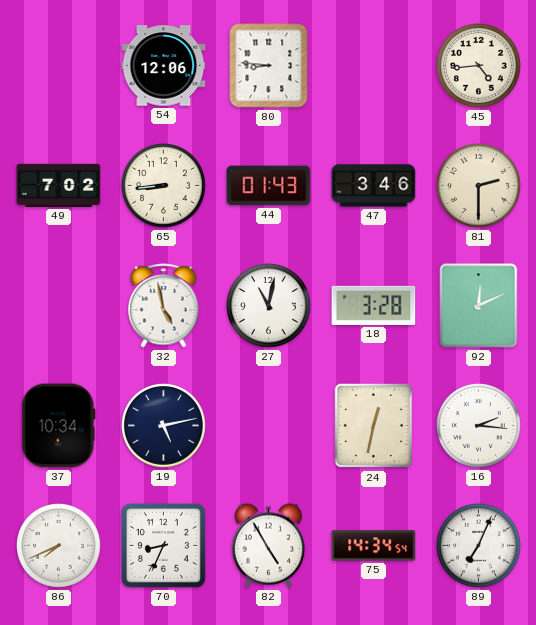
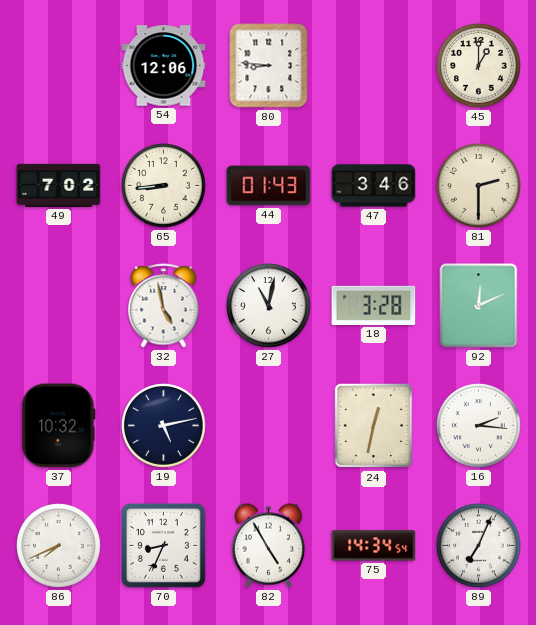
45: 4:44 -> 1:00
37: 10:34 -> 10:32
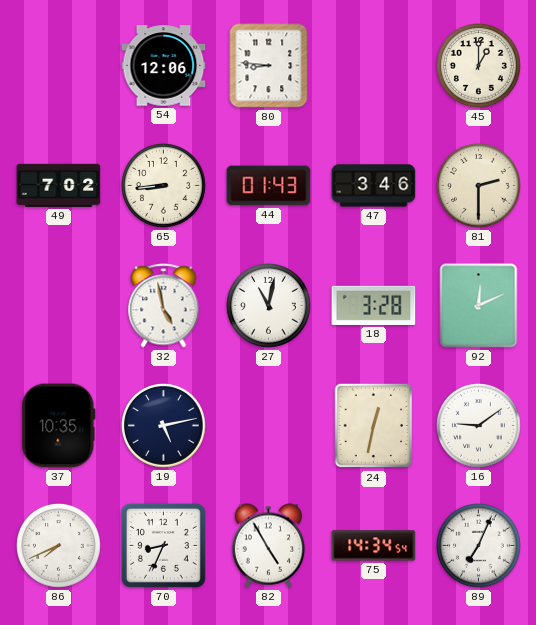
37: 10:32 -> 10:35
16: 2:16 -> 9:09
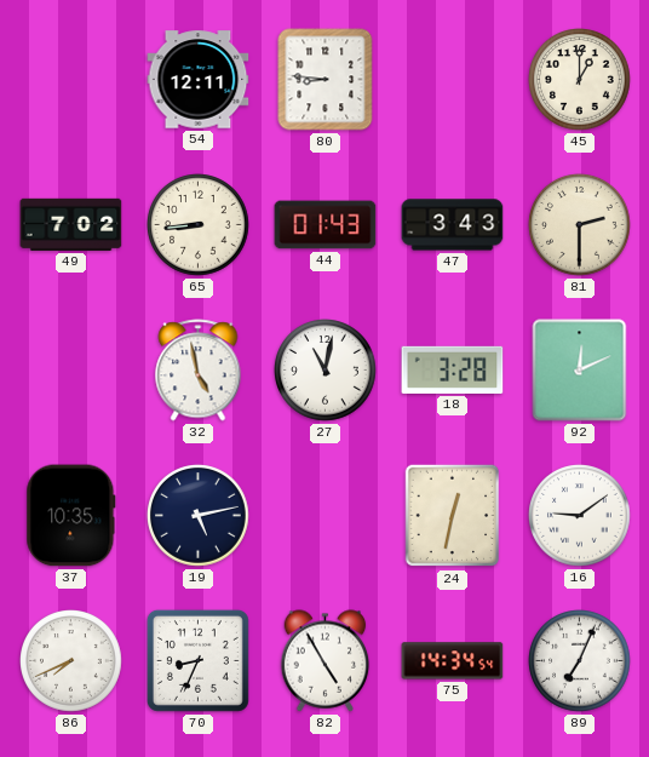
54: 12:06 -> 12:11
47: 3:46 -> 3:43
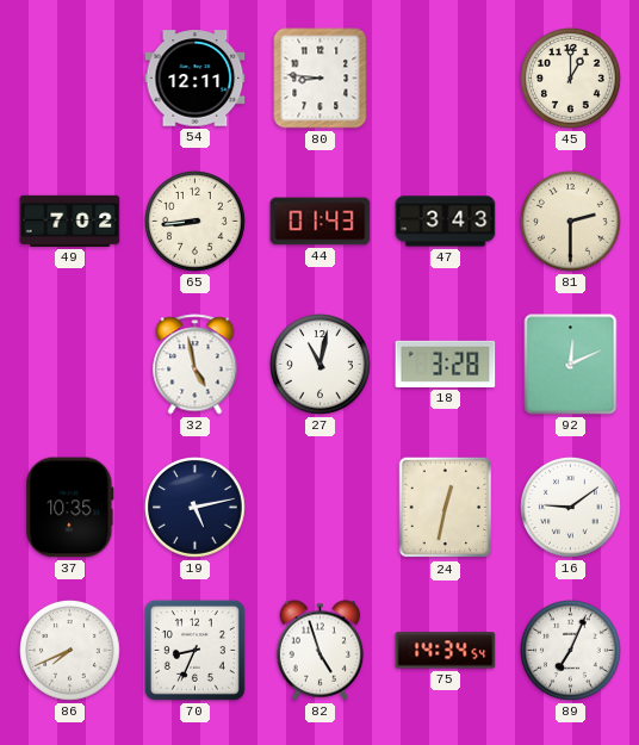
82: 4:55 -> 4:57
